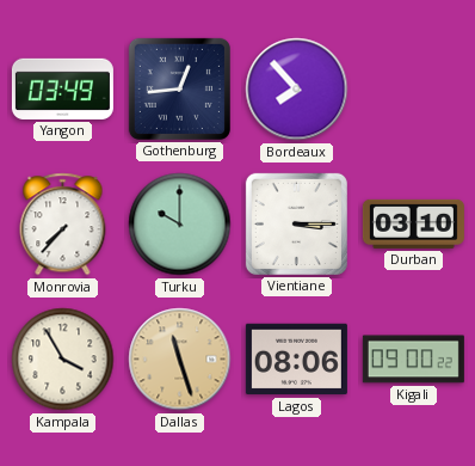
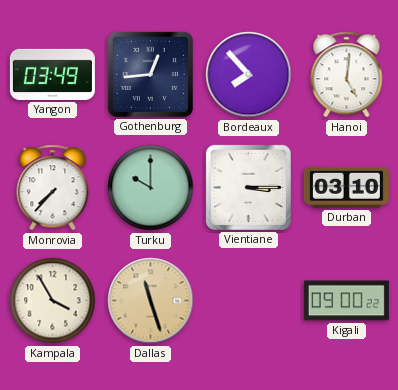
Hanoi: none -> 5:01
Lagos: 08:06 -> none
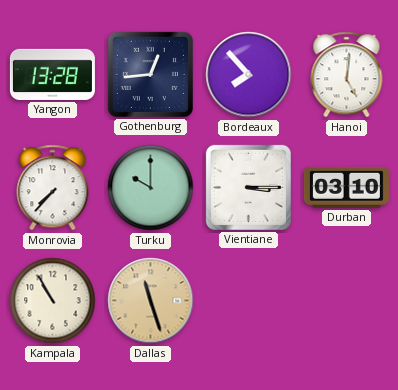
Yangon: 03:49 -> 13:28
Kampala: 3:55 -> 10:55
Kigali: 09:00 -> none
